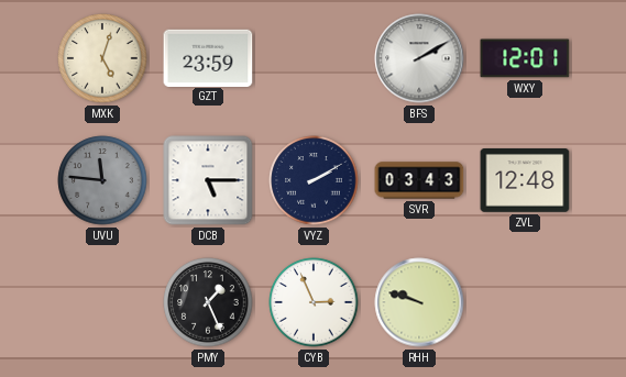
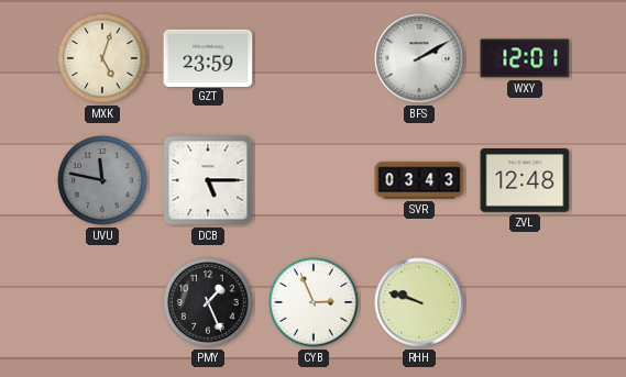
UVU: 11:46 -> 11:47
VYZ: 2:10 -> none
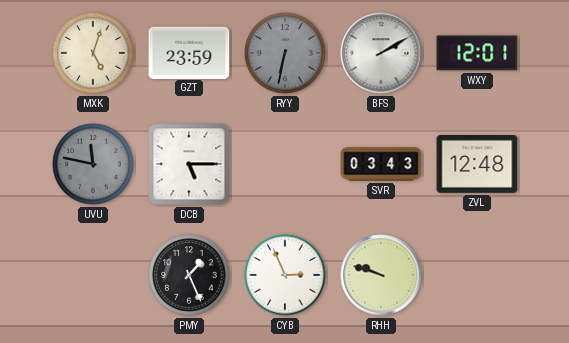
RYY: none -> 6:32
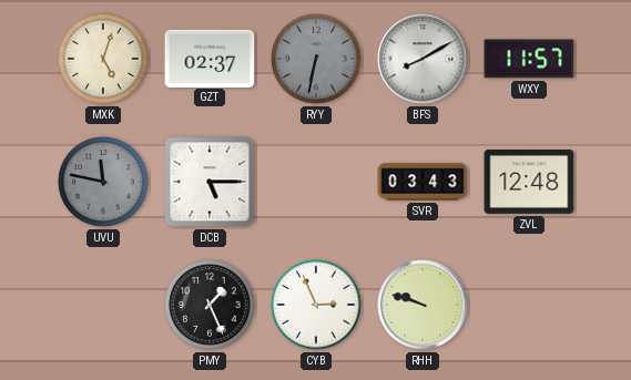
GZT: 23:59 -> 02:37
BFS: 2:10 -> 8:10
WXY: 12:01 -> 11:57
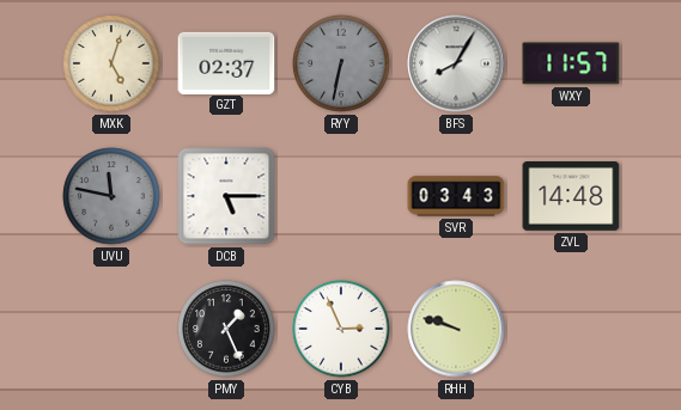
BFS: 8:10 -> 8:05
ZVL: 12:48 -> 14:48
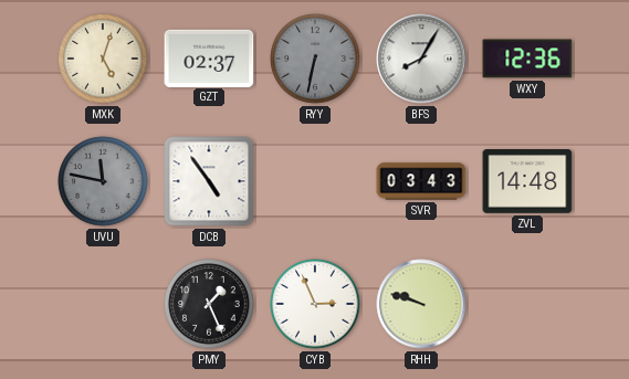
WXY: 11:57 -> 12:36
DCB: 5:15 -> 4:54
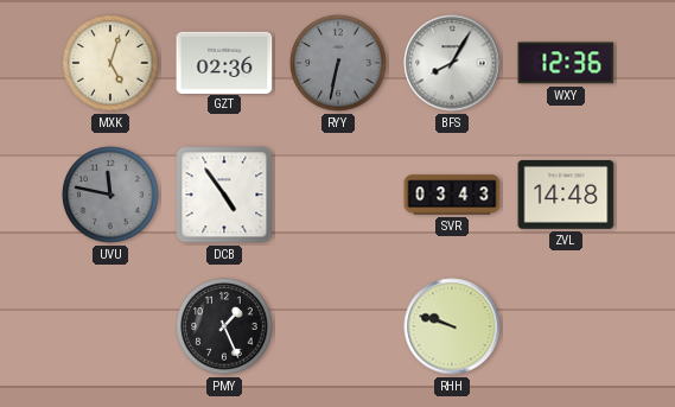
GZT: 02:37 -> 02:36
CYB: 2:56 -> none
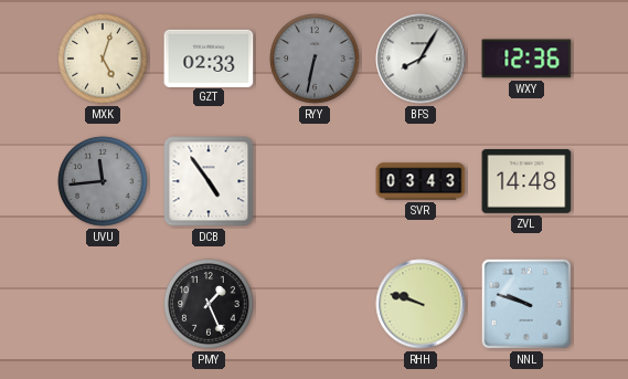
GZT: 02:36 -> 02:33
UVU: 11:47 -> 11:44
NNL: none -> 9:48
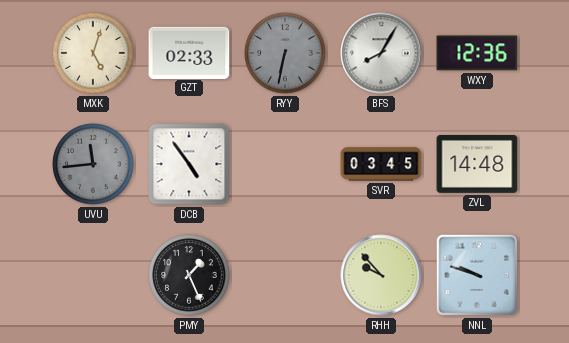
SVR: 03:43 -> 03:45
RHH: 9:48 -> 9:53
